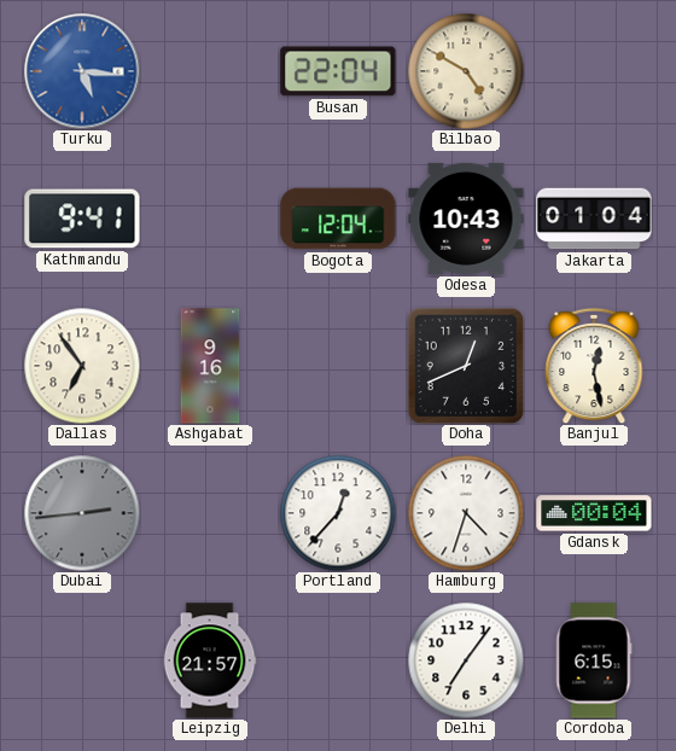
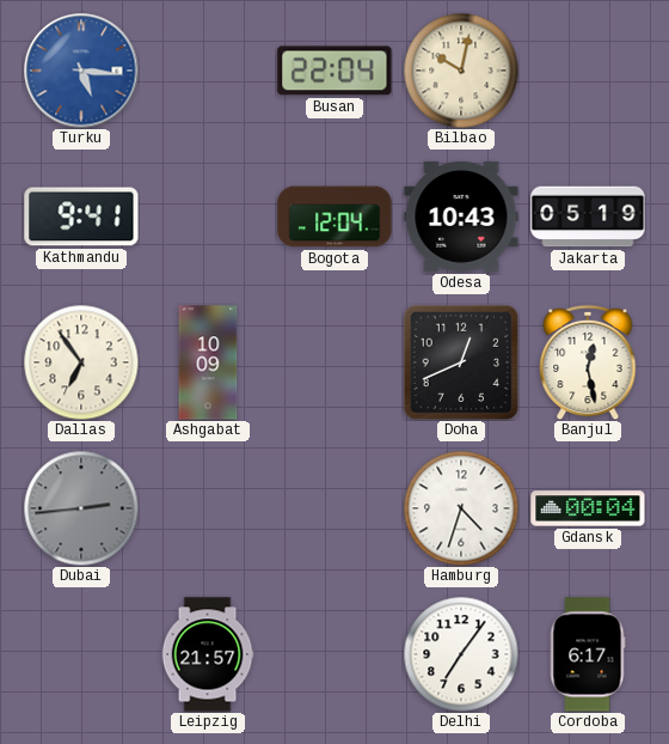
Bilbao: 4:50 -> 10:02
Jakarta: 01:04 -> 05:19
Ashgabat: 9:16 -> 10:09
Portland: 12:37 -> none
Cordoba: 6:15 -> 6:17
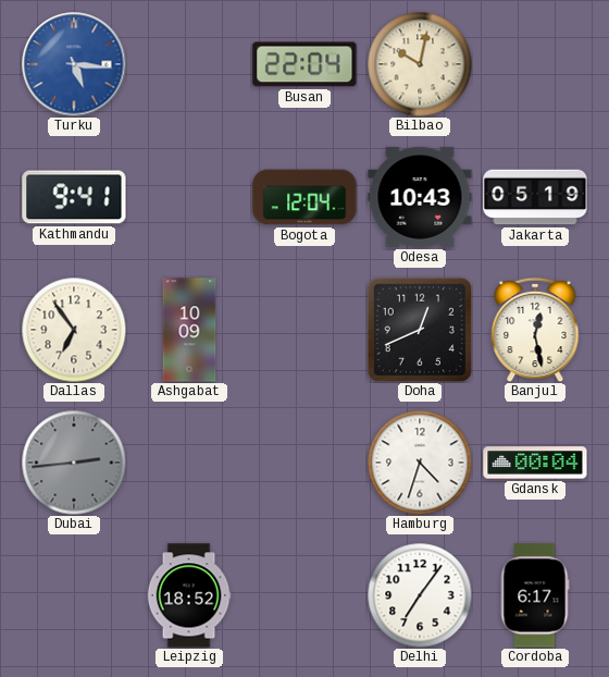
Leipzig: 21:57 -> 18:52
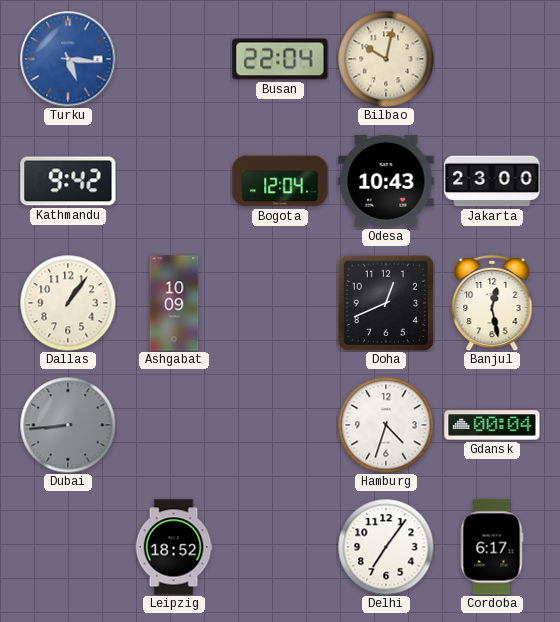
Kathmandu: 9:41 -> 9:42
Jakarta: 05:19 -> 23:00
Dallas: 6:54 -> 1:06
Dubai: 2:44 -> 8:44
